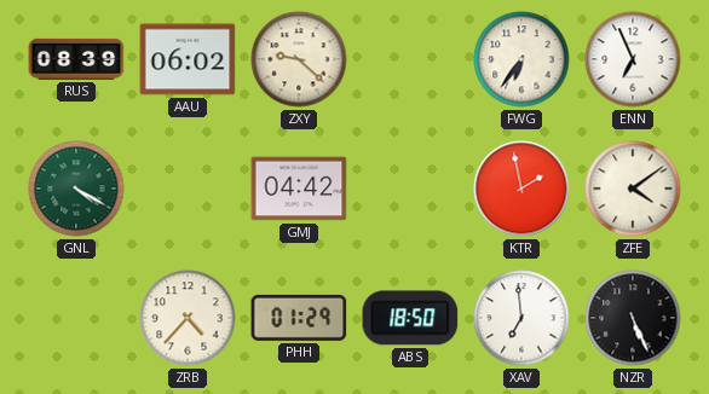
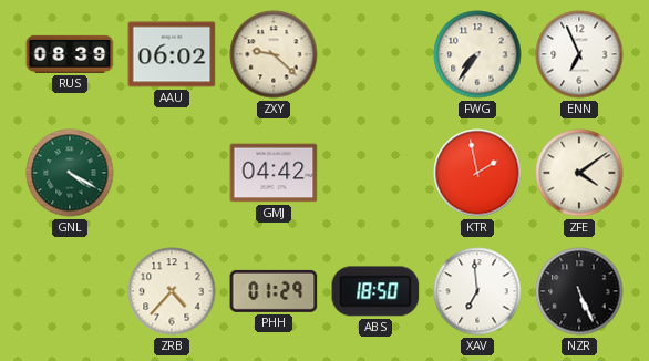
FWG: 6:36 -> 7:36
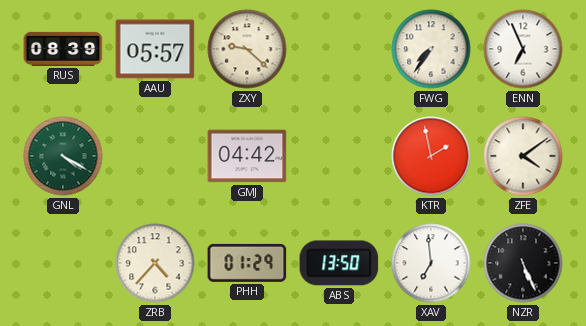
AAU: 06:02 -> 05:57
ABS: 18:50 -> 13:50
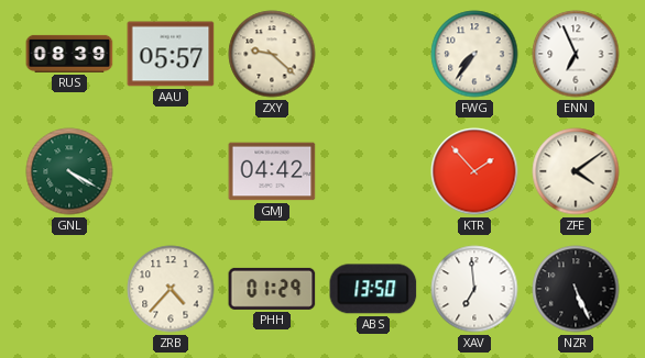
KTR: 1:58 -> 1:53
